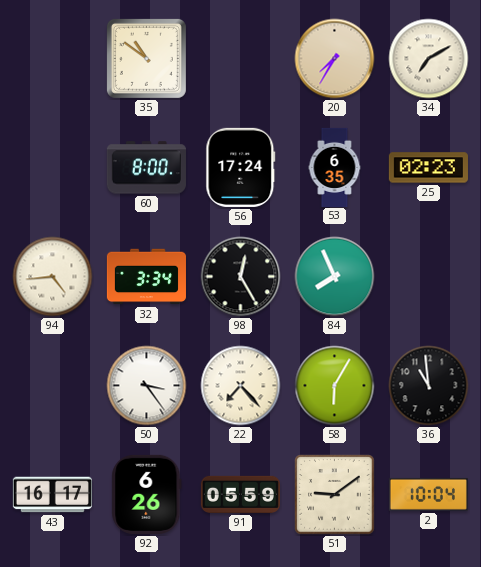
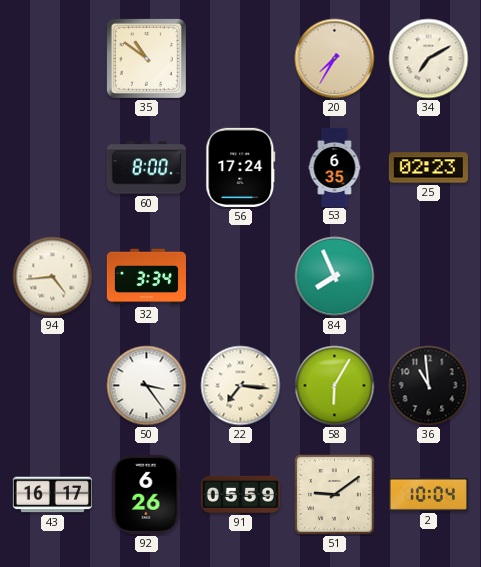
98: 12:25 -> none
22: 7:23 -> 7:16
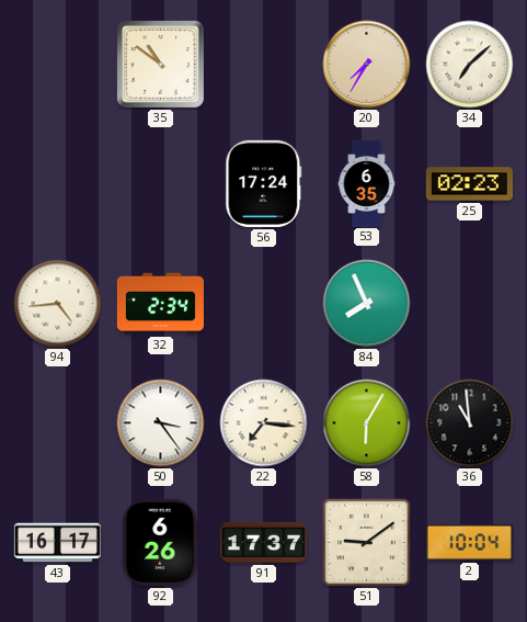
34: 7:10 -> 7:08
60: 8:00 -> none
32: 3:34 -> 2:34
91: 05:59 -> 17:37
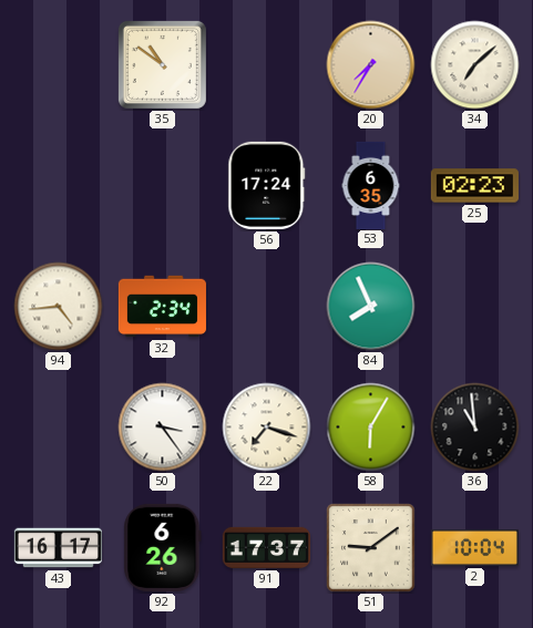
22: 7:16 -> 7:18
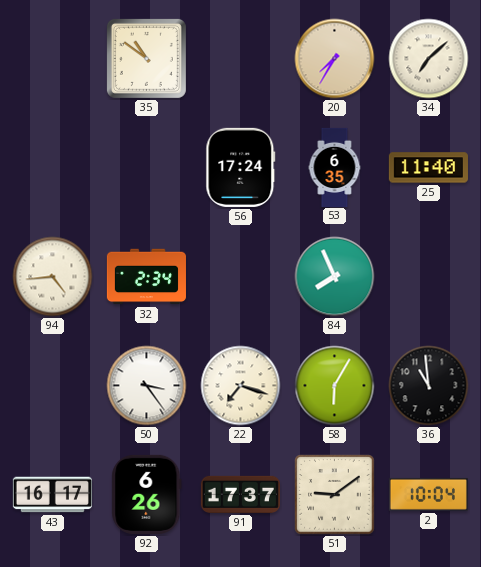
25: 02:23 -> 11:40
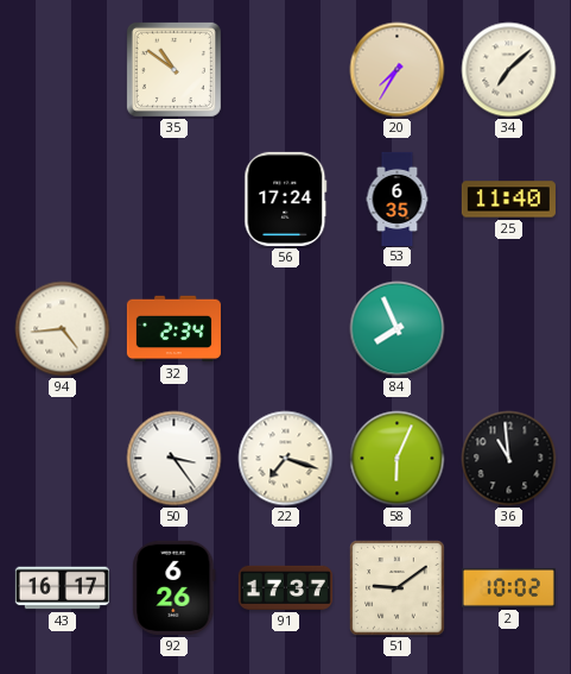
58: 6:05 -> 6:04
2: 10:04 -> 10:02
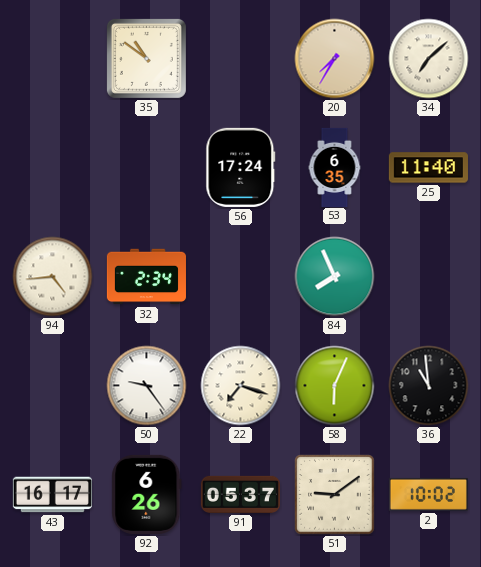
50: 3:24 -> 9:24
91: 17:37 -> 05:37
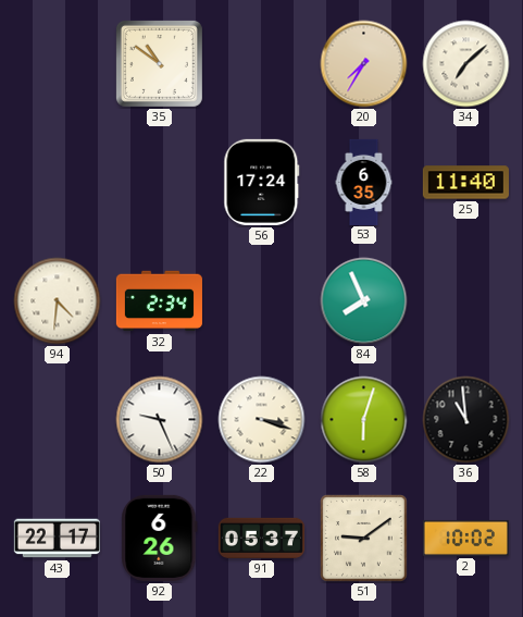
94: 4:44 -> 4:31
50: 9:24 -> 9:26
22: 7:18 -> 3:18
58: 6:04 -> 6:03
43: 16:17 -> 22:17
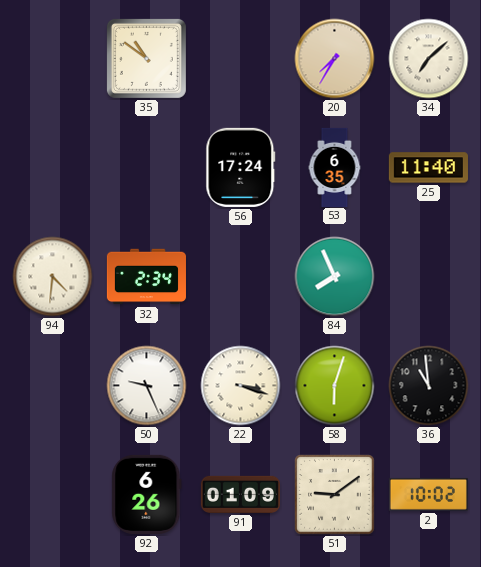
43: 22:17 -> none
91: 05:37 -> 01:09
